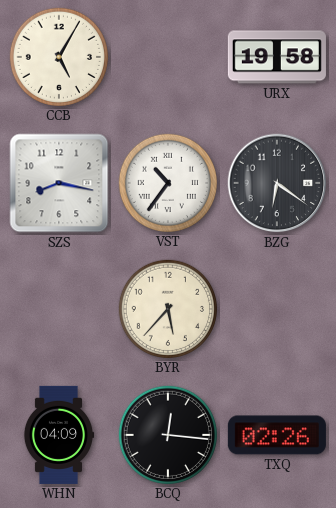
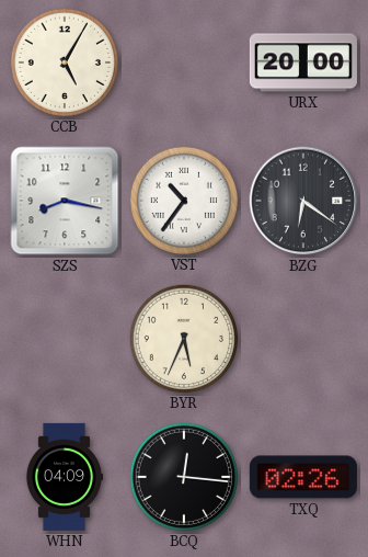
URX: 19:58 -> 20:00
BYR: 5:37 -> 5:34
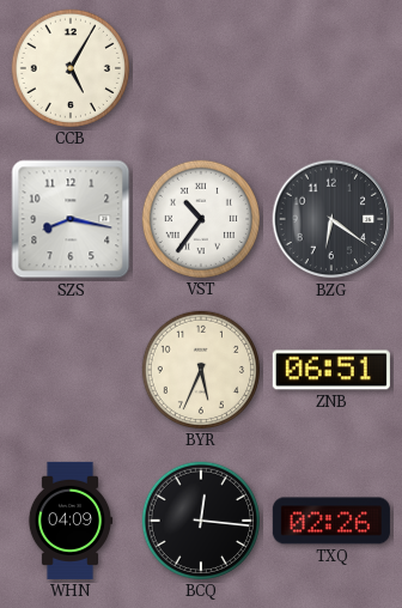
URX: 20:00 -> none
ZNB: none -> 06:51
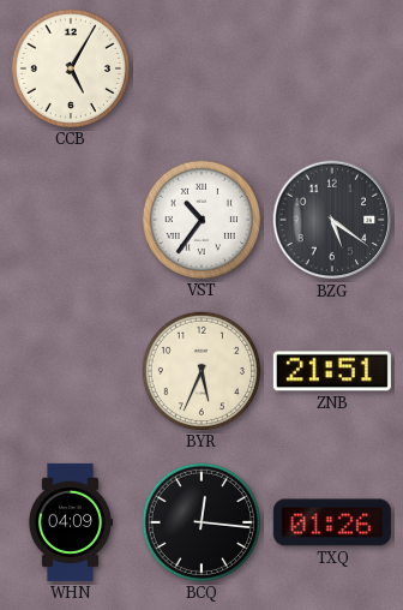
SZS: 8:17 -> none
BZG: 6:21 -> 5:21
ZNB: 06:51 -> 21:51
TXQ: 02:26 -> 01:26
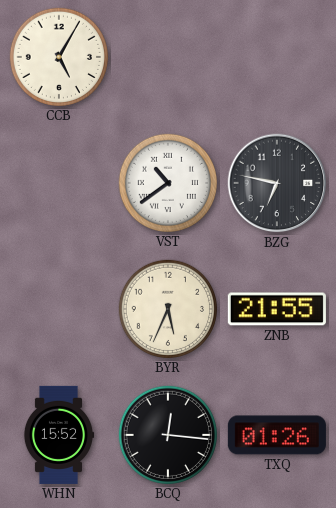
VST: 10:36 -> 10:39
BZG: 5:21 -> 6:47
ZNB: 21:51 -> 21:55
WHN: 04:09 -> 15:52
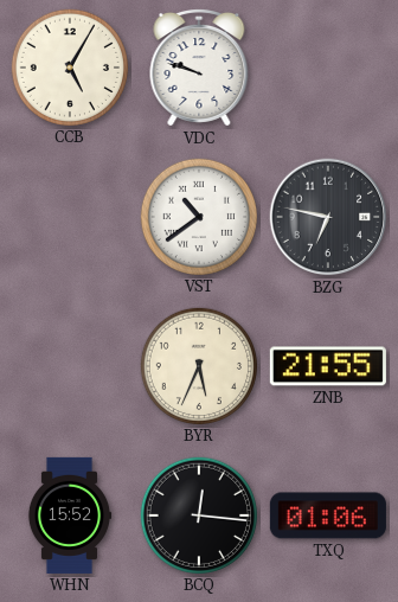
VDC: none -> 9:48
TXQ: 01:26 -> 01:06
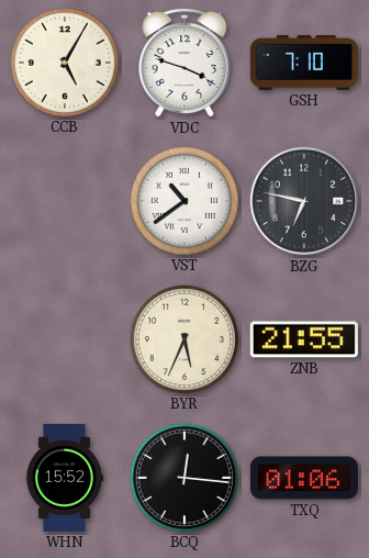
VDC: 9:48 -> 3:48
GSH: none -> 7:10
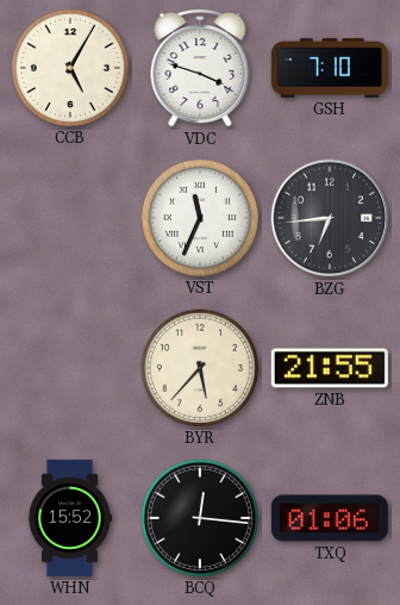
VST: 10:39 -> 11:34
BZG: 6:47 -> 6:44
BYR: 5:34 -> 5:37
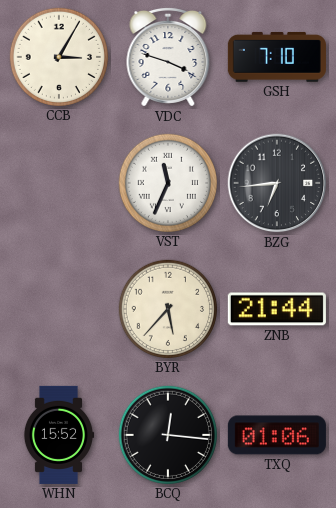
CCB: 5:05 -> 3:05
ZNB: 21:55 -> 21:44
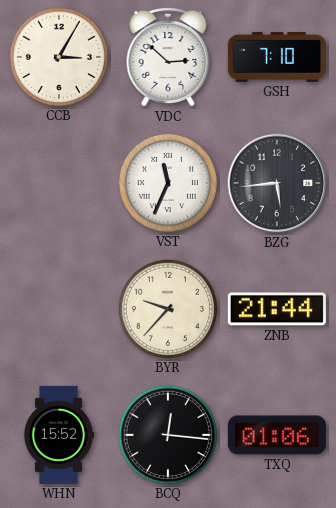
VDC: 3:48 -> 2:52
BZG: 6:44 -> 5:44
BYR: 5:37 -> 9:37
